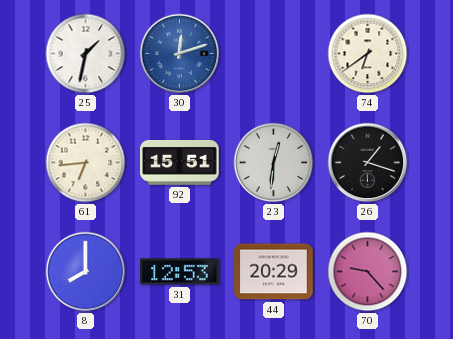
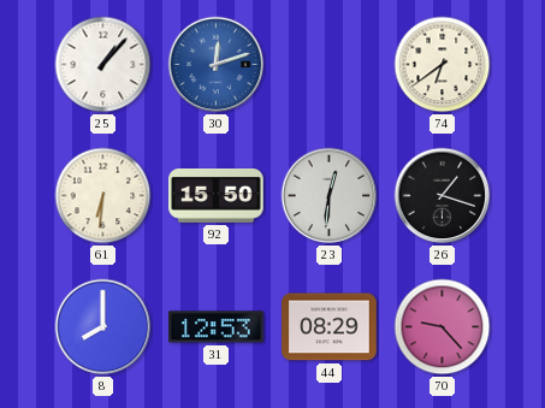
25: 1:32 -> 1:07
61: 6:44 -> 6:31
92: 15:51 -> 15:50
44: 20:29 -> 08:29
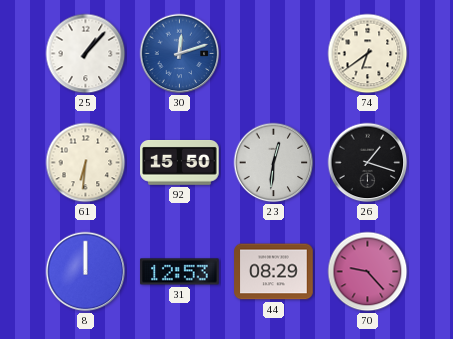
8: 8:00 -> 12:00
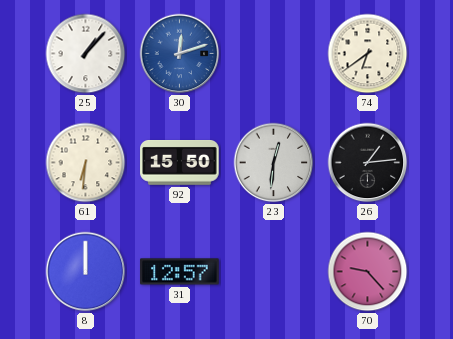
26: 1:18 -> 1:14
31: 12:53 -> 12:57
44: 08:29 -> none
